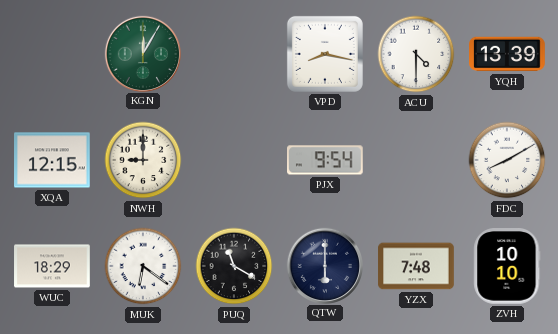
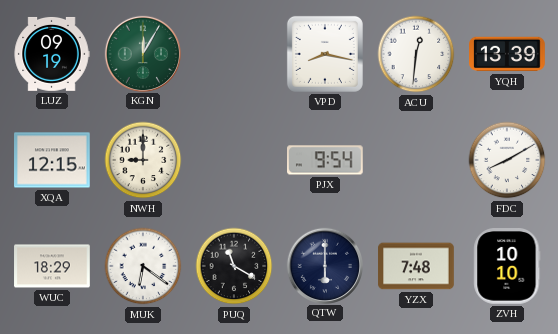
LUZ: none -> 09:19
ACU: 4:30 -> 12:31
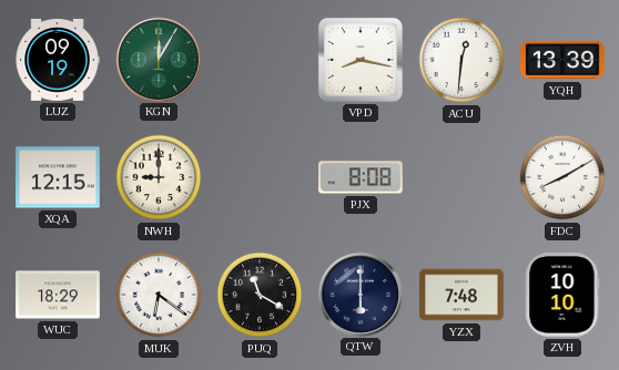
PJX: 9:54 -> 8:08
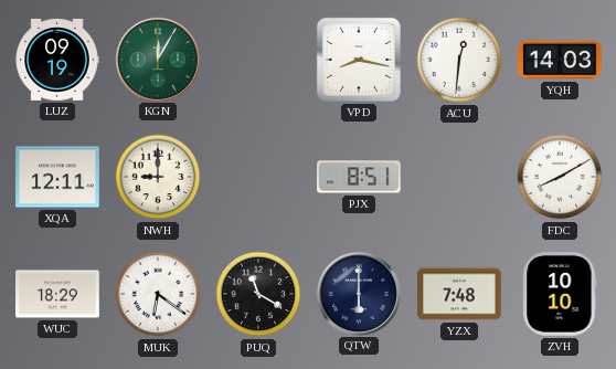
YQH: 13:39 -> 14:03
XQA: 12:15 -> 12:11
PJX: 8:08 -> 8:51
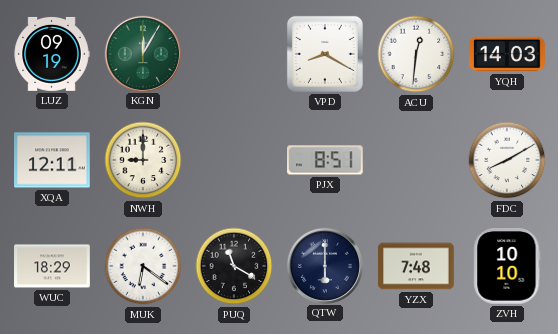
VPD: 8:17 -> 8:20
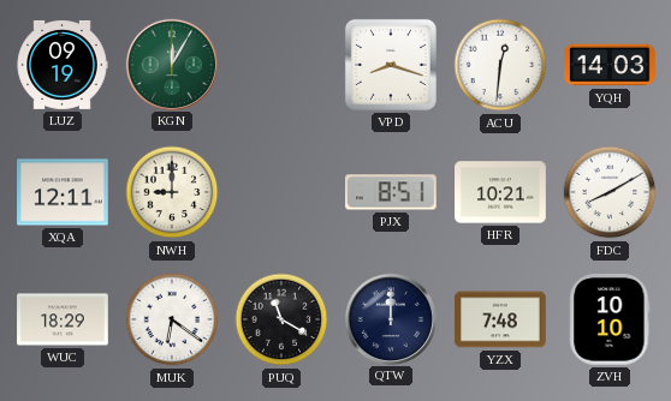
VPD: 8:20 -> 8:18
HFR: none -> 10:21
QTW: 6:00 -> 12:00
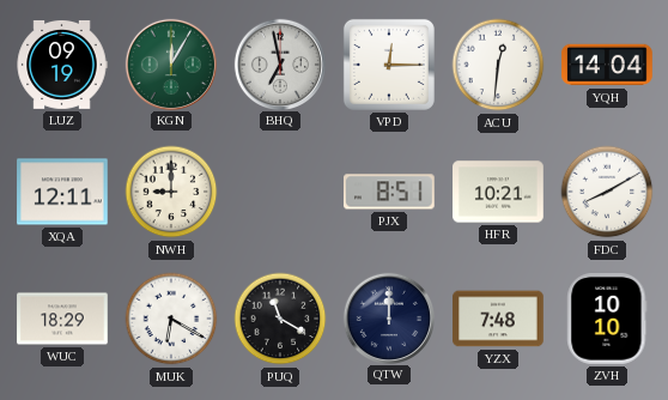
BHQ: none -> 6:58
VPD: 8:18 -> 12:15
YQH: 14:03 -> 14:04
MUK: 6:21 -> 6:20
